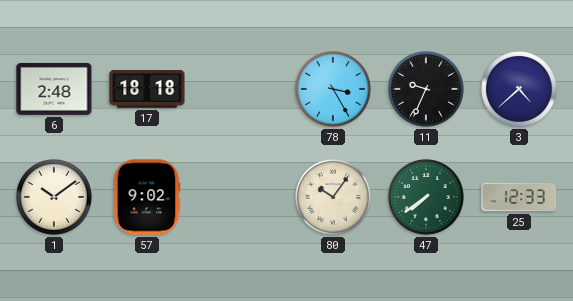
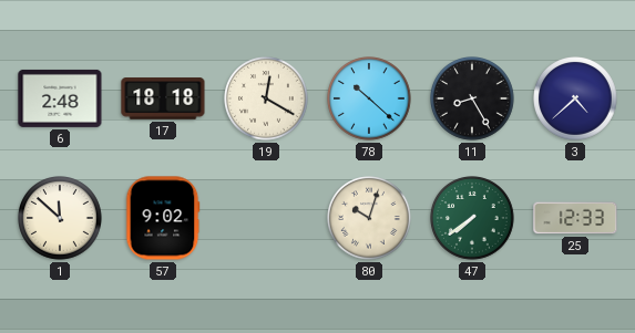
19: none -> 12:20
78: 3:25 -> 10:22
11: 9:34 -> 8:25
1: 10:09 -> 11:52
80: 10:06 -> 10:03
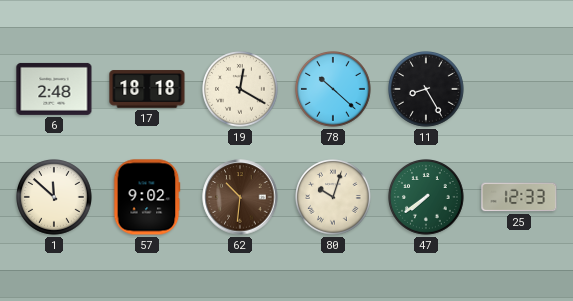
3: 4:38 -> none
62: none -> 10:31
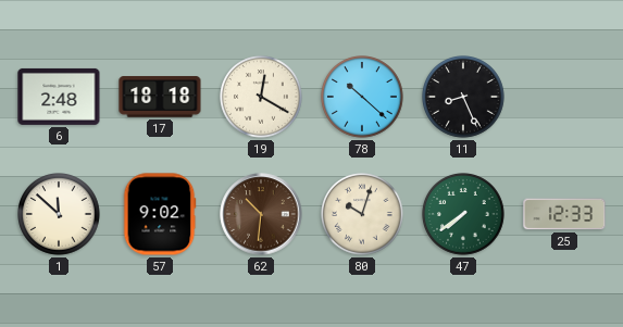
11: 8:25 -> 8:26
